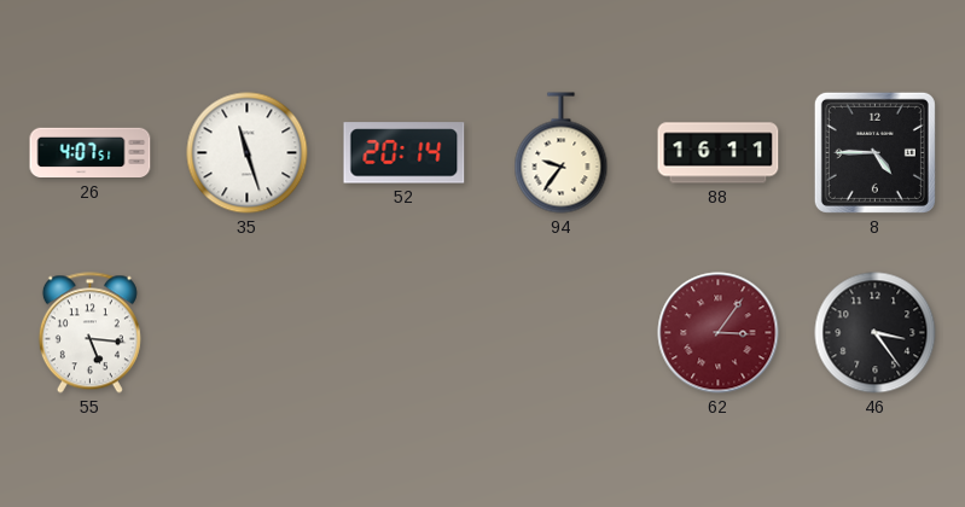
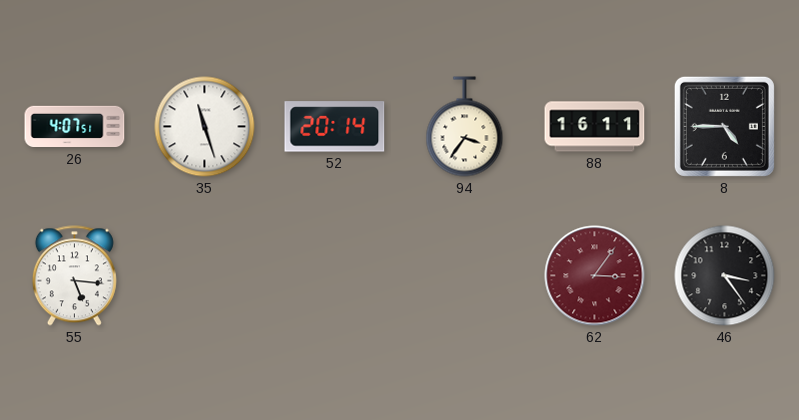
94: 9:36 -> 3:36
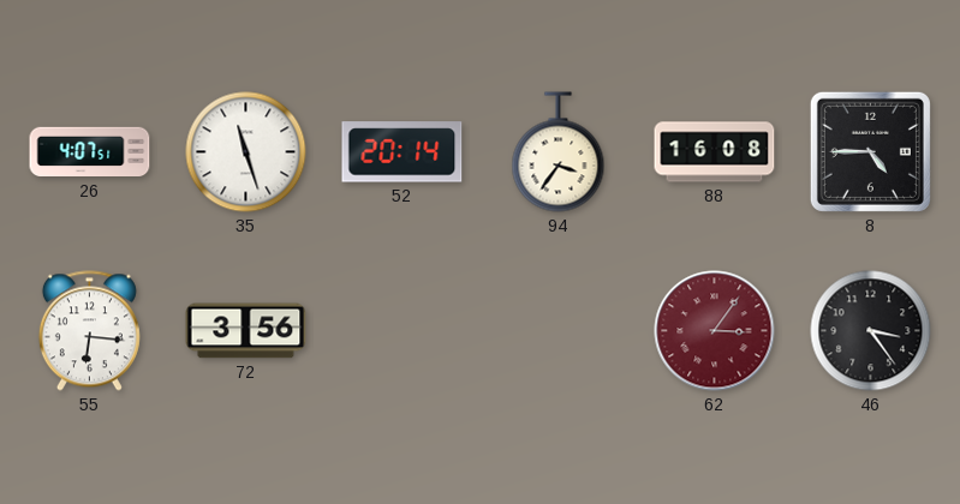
88: 16:11 -> 16:08
55: 5:16 -> 6:16
72: none -> 3:56
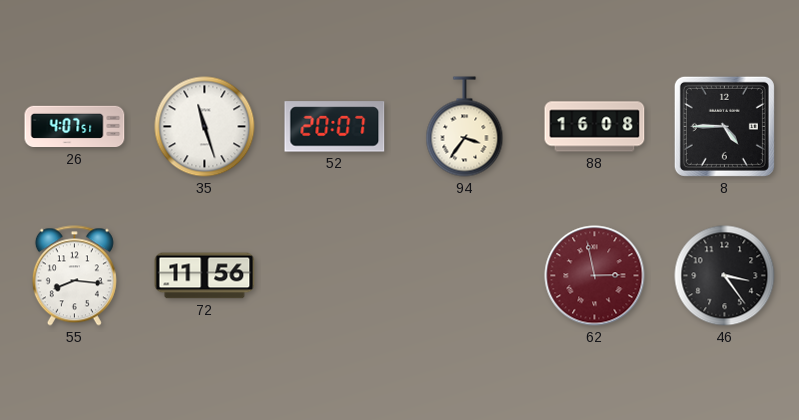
52: 20:14 -> 20:07
55: 6:16 -> 8:16
72: 3:56 -> 11:56
62: 3:06 -> 2:58
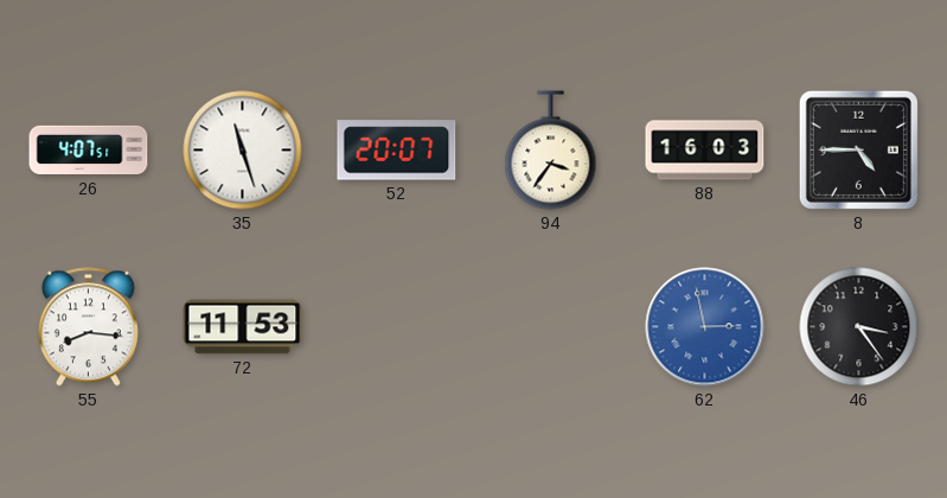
88: 16:08 -> 16:03
72: 11:56 -> 11:53
62 dial: burgundy -> blue
